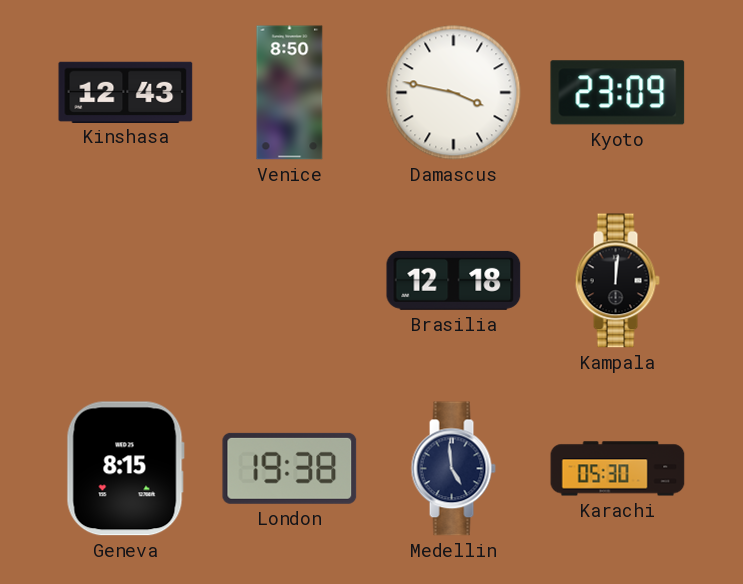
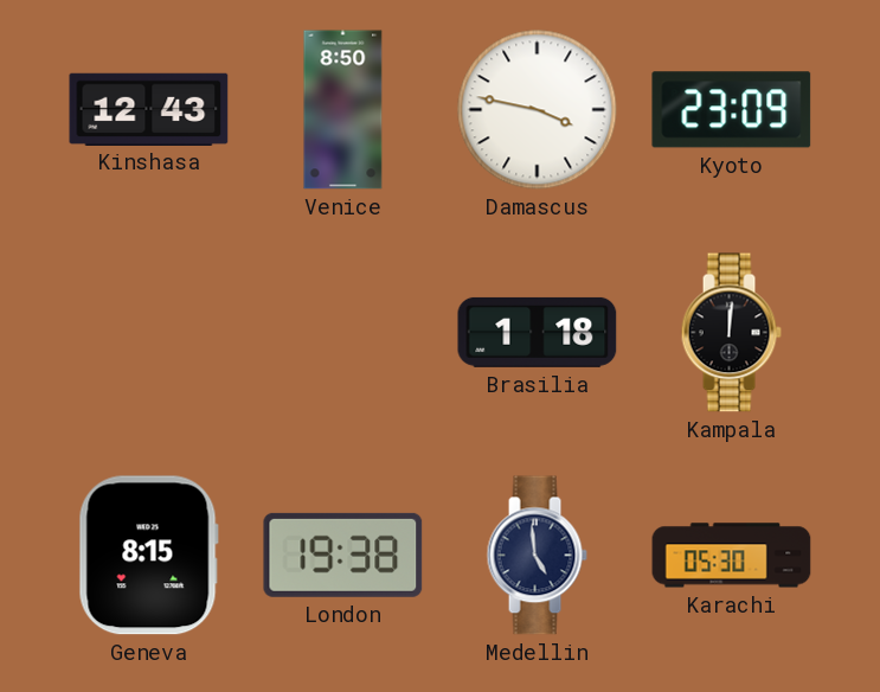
Brasilia: 12:18 -> 1:18
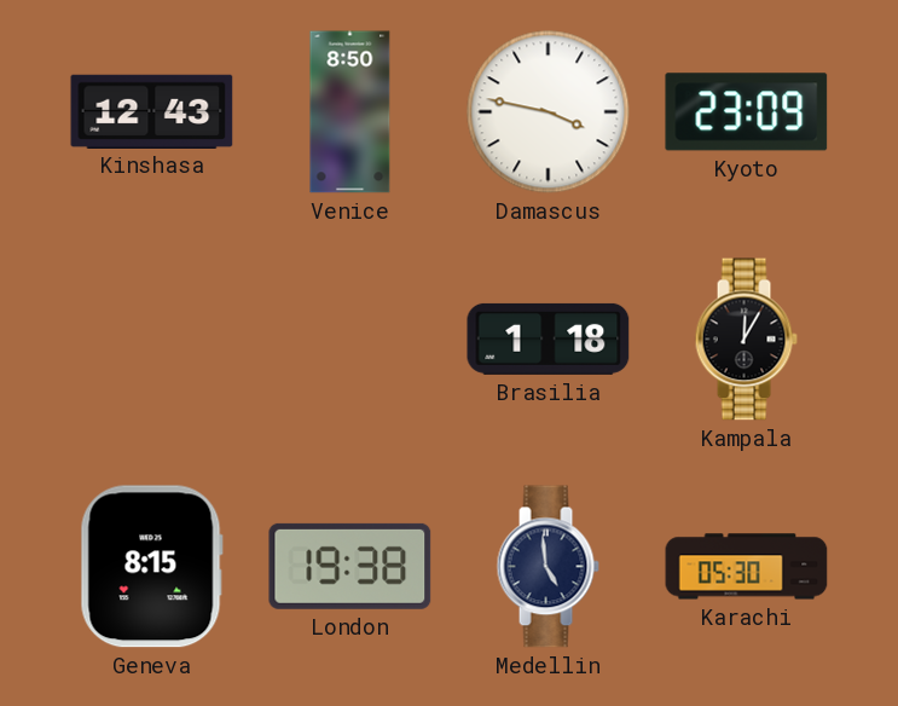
Kampala: 12:01 -> 12:05
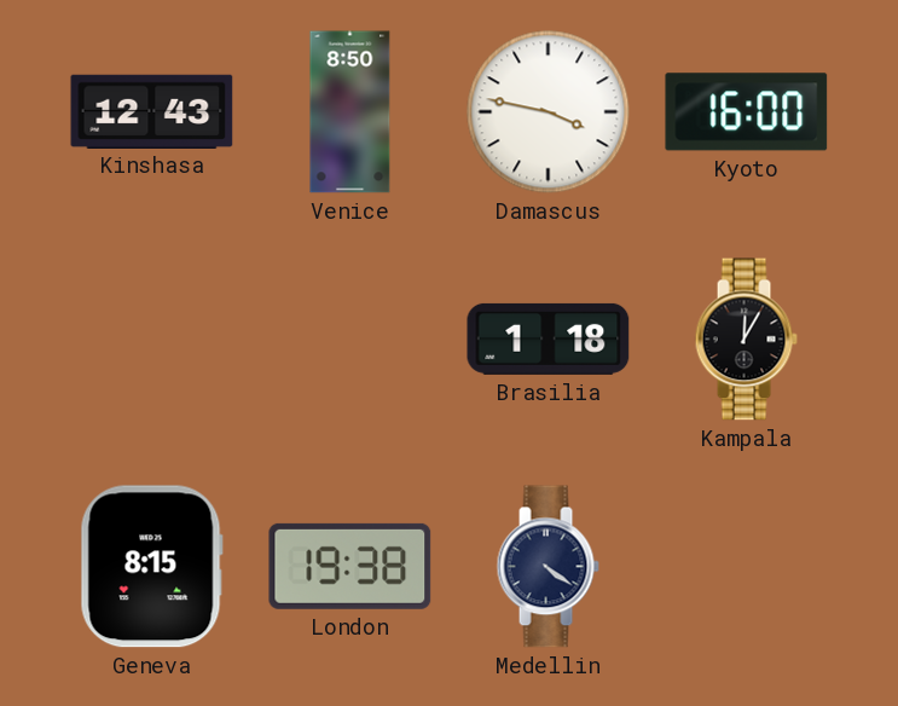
Kyoto: 23:09 -> 16:00
Medellin: 4:59 -> 4:21
Karachi: 05:30 -> none
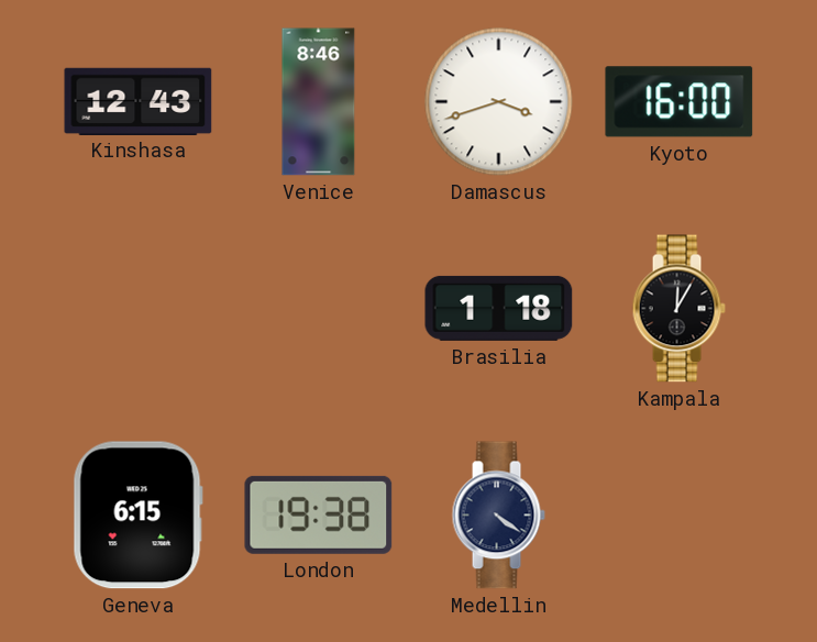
Venice: 8:50 -> 8:46
Damascus: 3:47 -> 3:42
Geneva: 8:15 -> 6:15
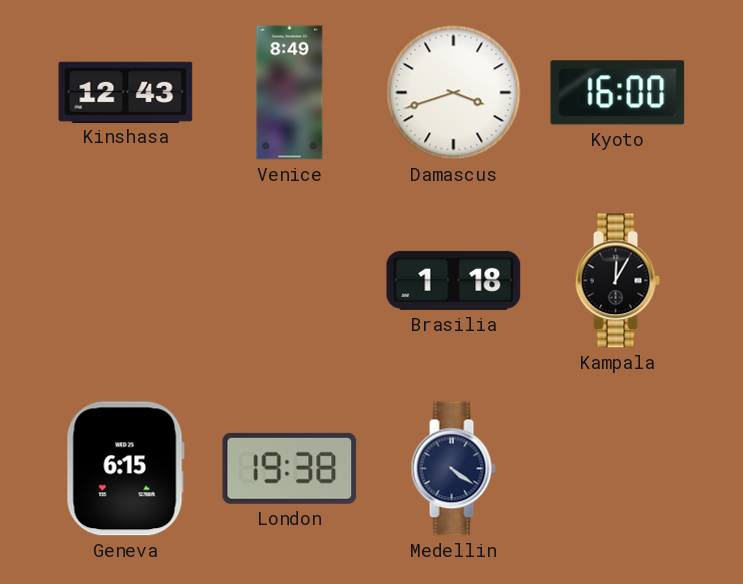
Venice: 8:46 -> 8:49
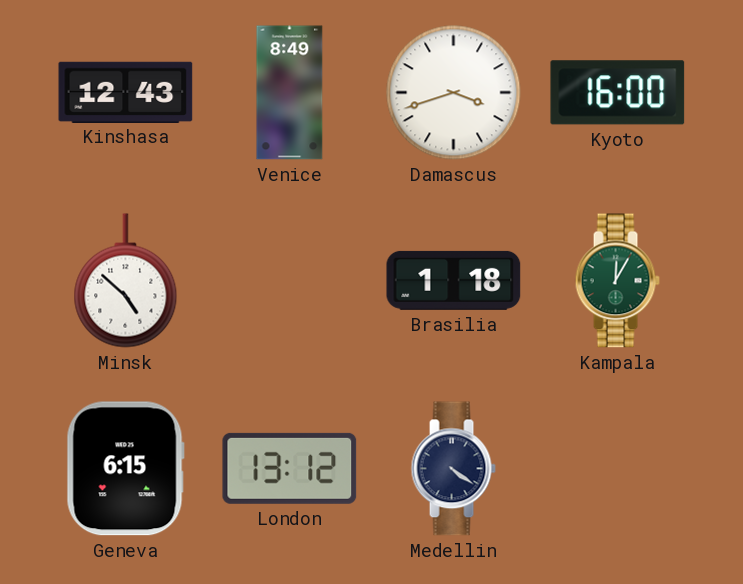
Minsk: none -> 4:52
Kampala dial: black -> green
London: 19:38 -> 13:12
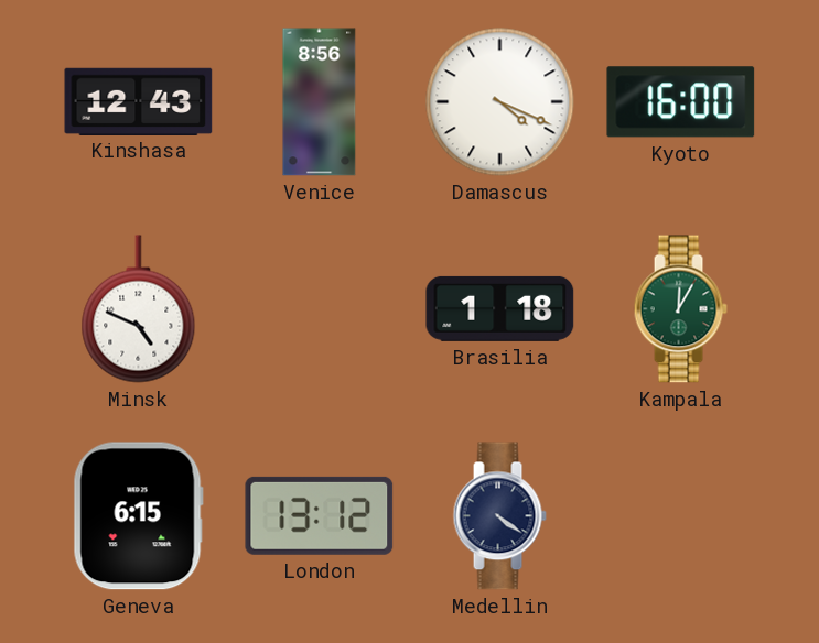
Venice: 8:49 -> 8:56
Damascus: 3:42 -> 4:19
Minsk: 4:52 -> 4:49
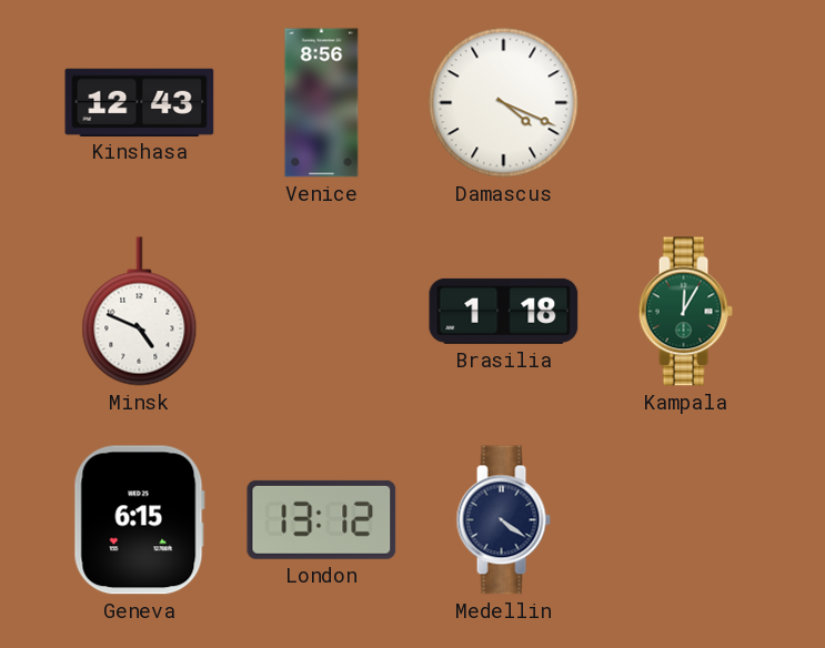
Kyoto: 16:00 -> none
